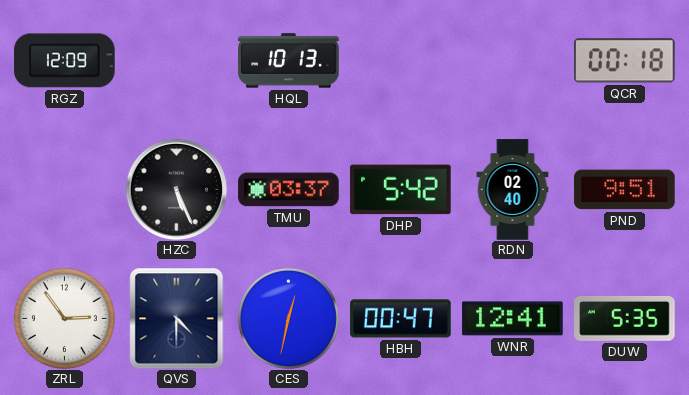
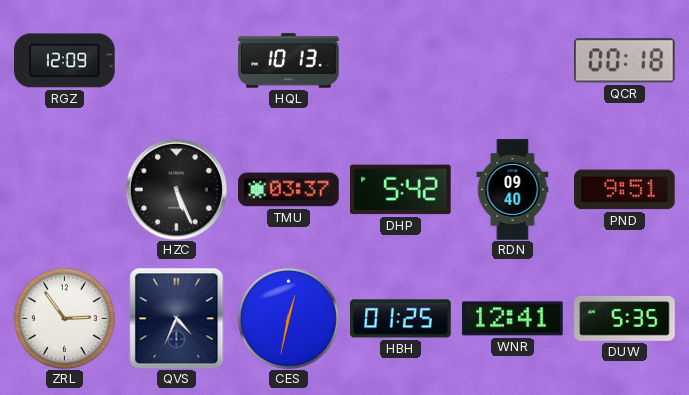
RDN: 02:40 -> 09:40
QVS: 4:30 -> 4:34
HBH: 00:47 -> 01:25
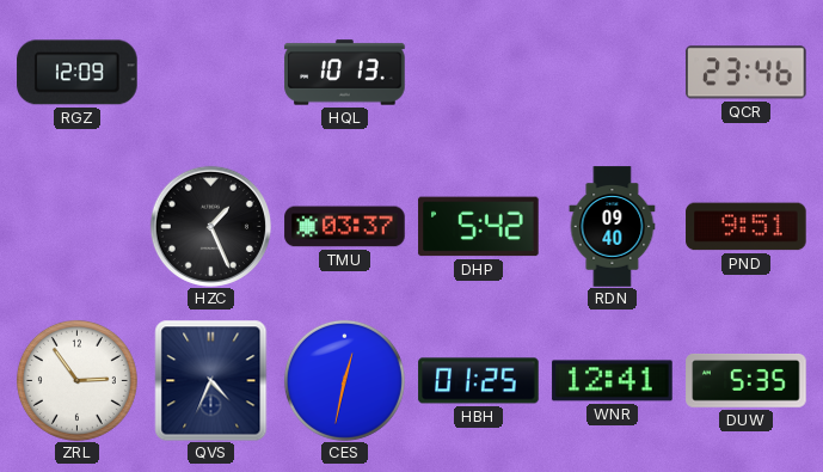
QCR: 00:18 -> 23:46
HZC: 5:26 -> 1:26
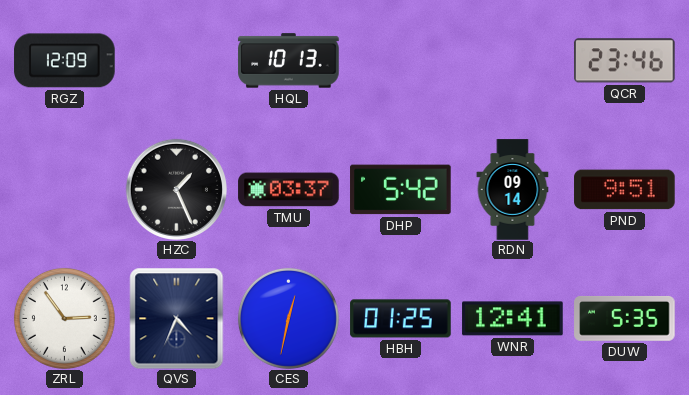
RDN: 09:40 -> 09:14
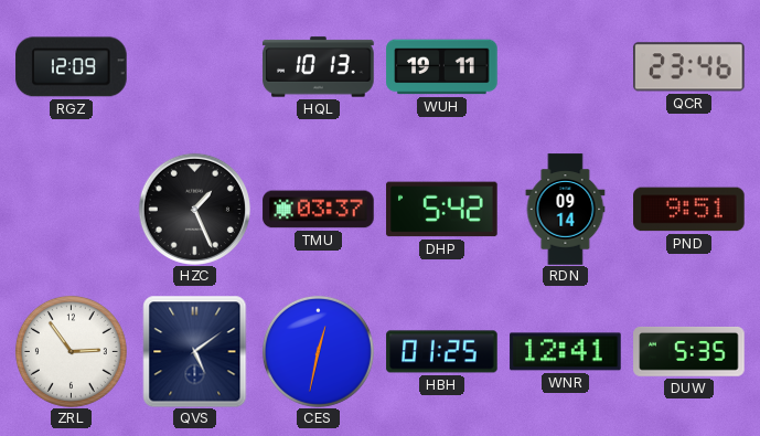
WUH: none -> 19:11
QVS: 4:34 -> 5:09
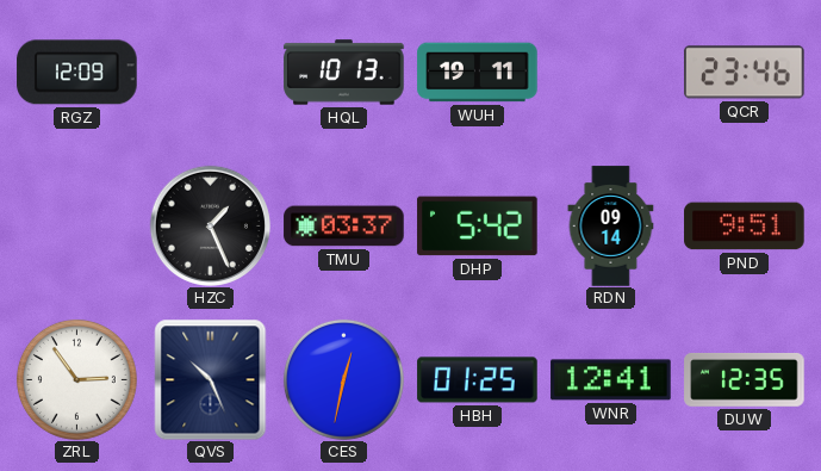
QVS: 5:09 -> 10:26
DUW: 5:35 -> 12:35
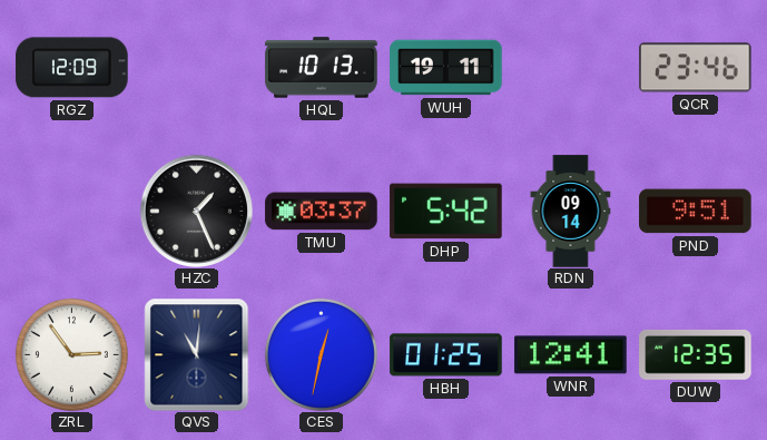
QVS: 10:26 -> 11:01
